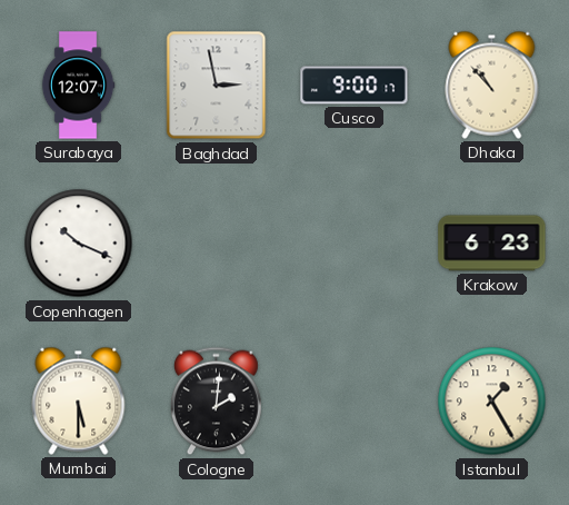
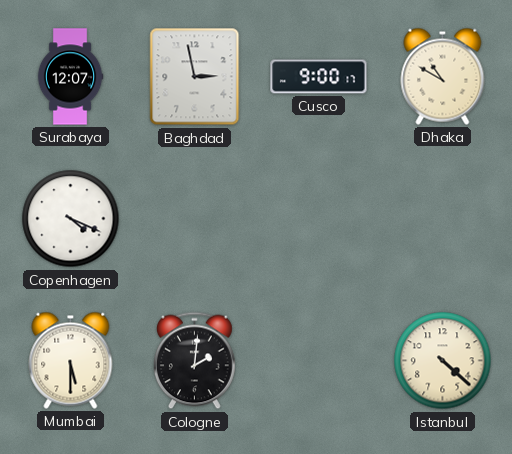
Dhaka: 10:53 -> 10:50
Copenhagen: 10:19 -> 4:19
Krakow: 6:23 -> none
Istanbul: 1:25 -> 4:22
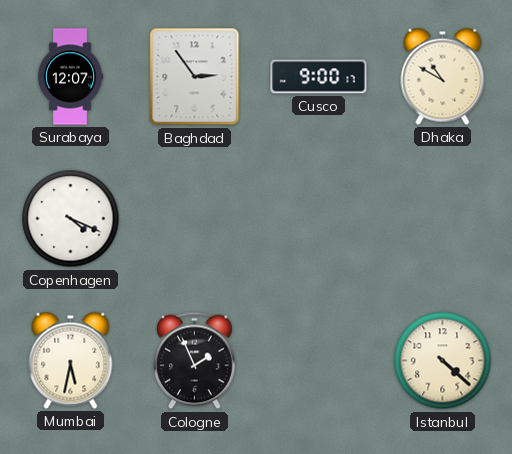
Baghdad: 2:58 -> 2:54
Mumbai: 5:30 -> 5:32
Cologne: 2:01 -> 1:56
